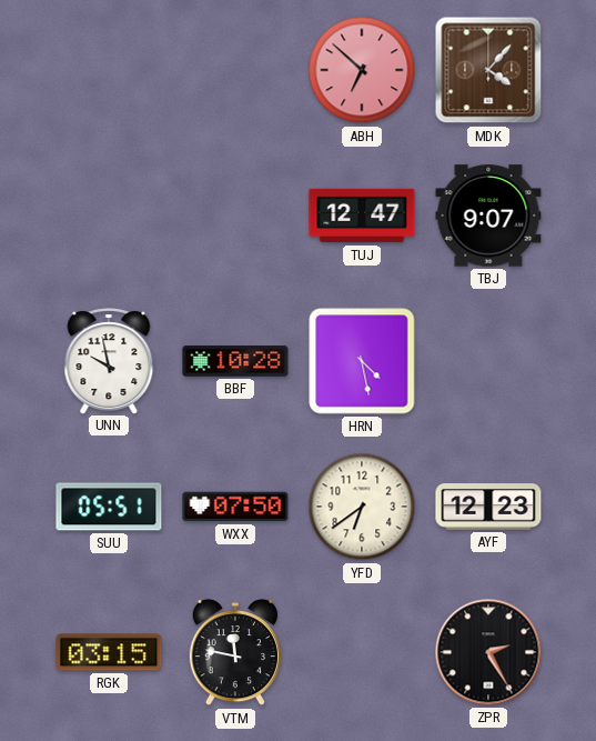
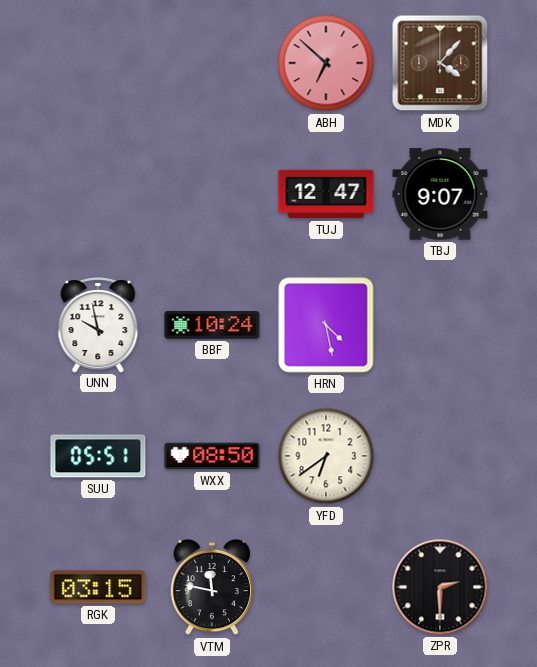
BBF: 10:28 -> 10:24
WXX: 07:50 -> 08:50
AYF: 12:23 -> none
ZPR: 2:25 -> 2:30
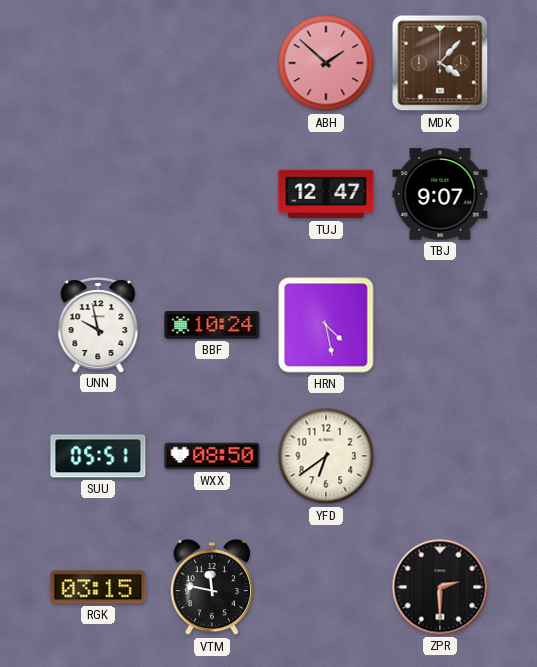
ABH: 6:52 -> 1:52
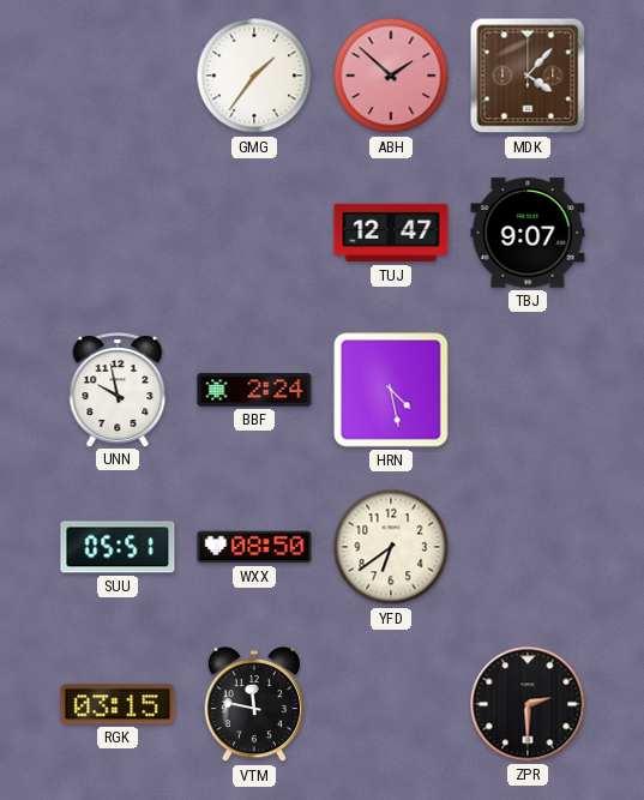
GMG: none -> 1:36
BBF: 10:24 -> 2:24
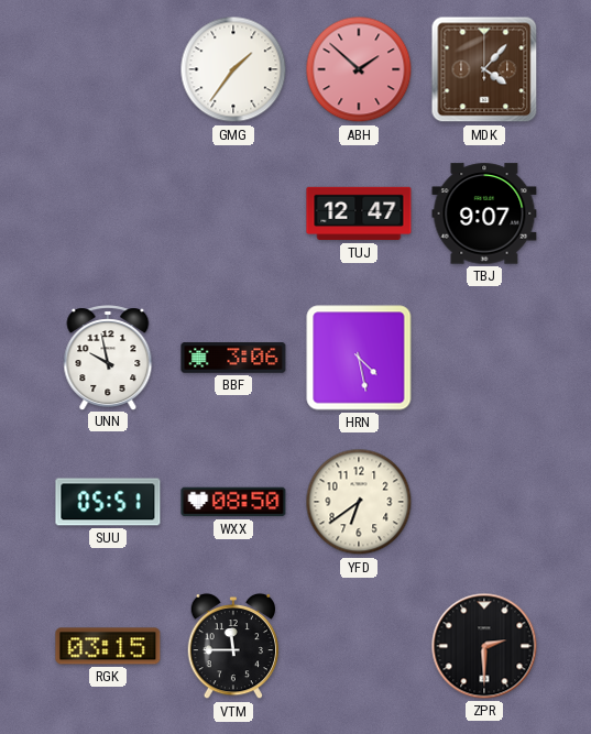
BBF: 2:24 -> 3:06
VTM: 11:47 -> 11:45
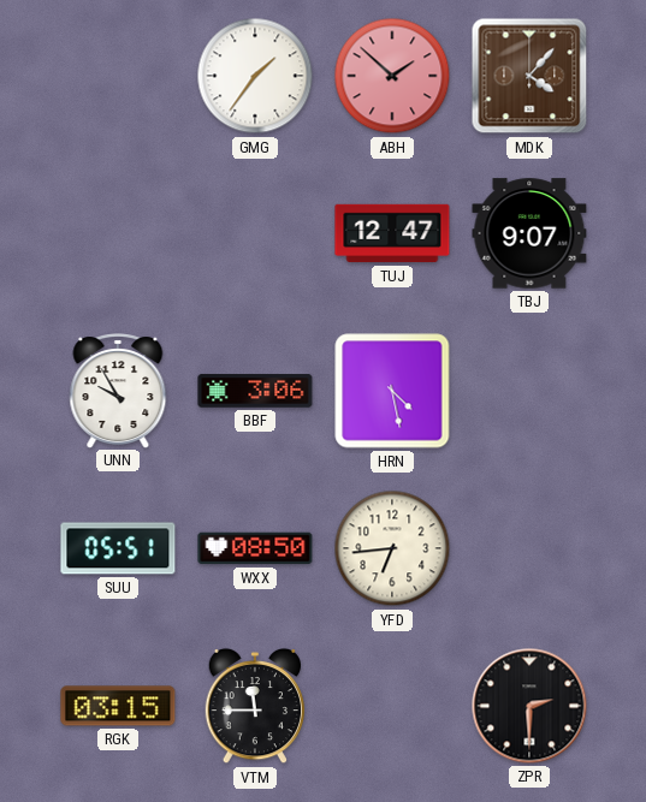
UNN: 9:58 -> 9:55
YFD: 6:39 -> 6:44
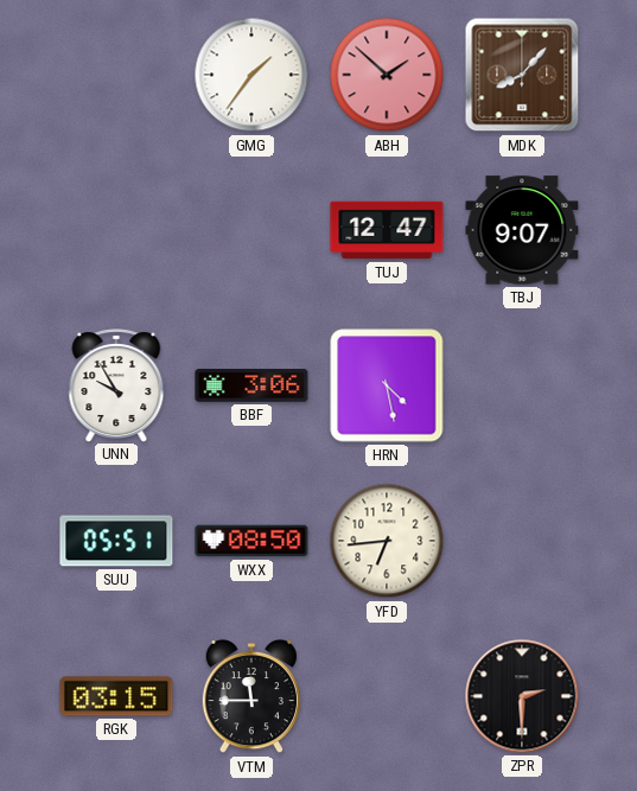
MDK: 4:07 -> 8:07
